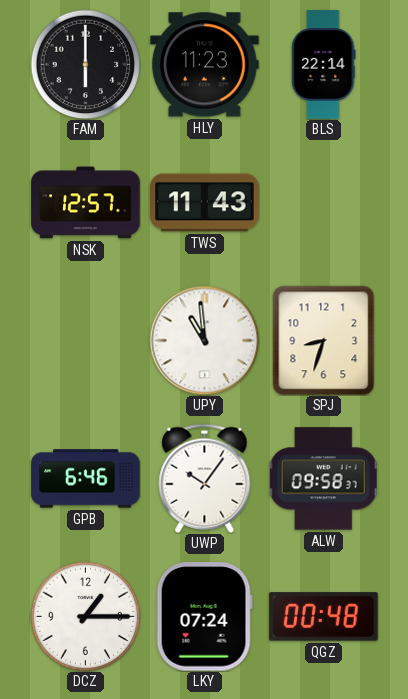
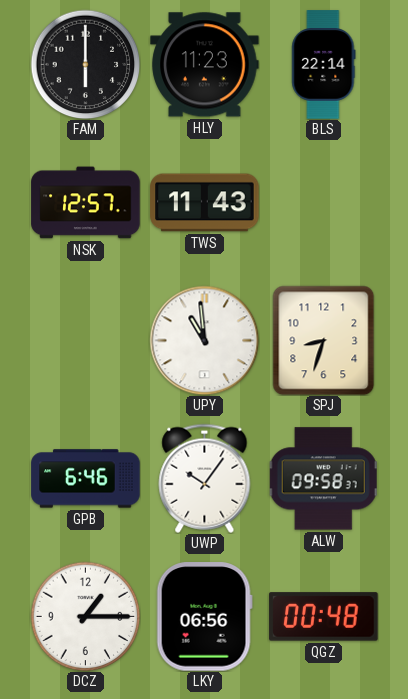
LKY: 07:24 -> 06:56
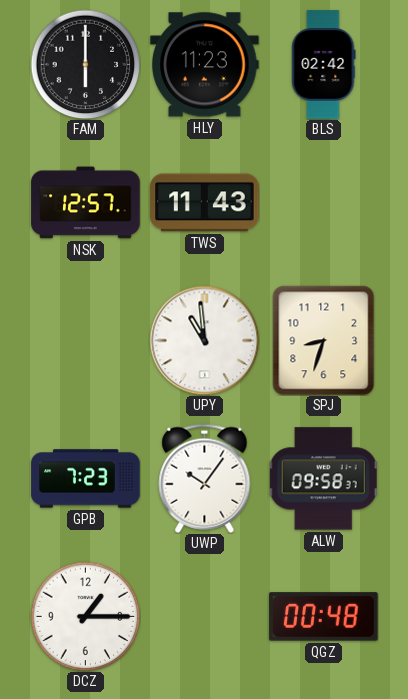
BLS: 22:14 -> 02:42
GPB: 6:46 -> 7:23
LKY: 06:56 -> none
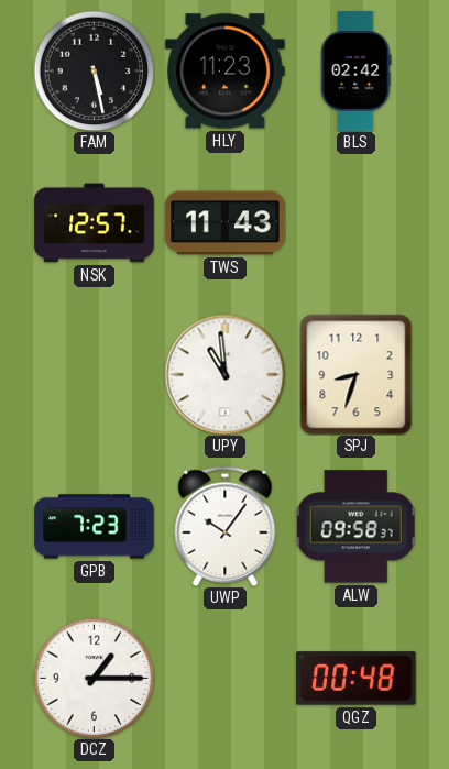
FAM: 6:00 -> 5:28
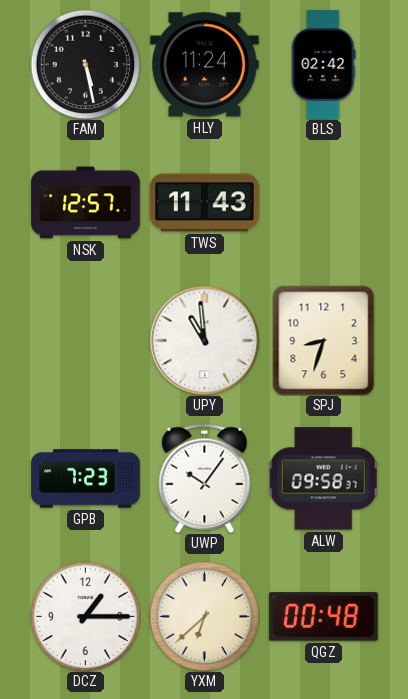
HLY: 11:23 -> 11:24
YXM: none -> 6:38
